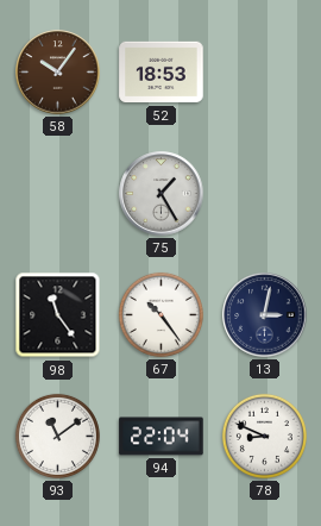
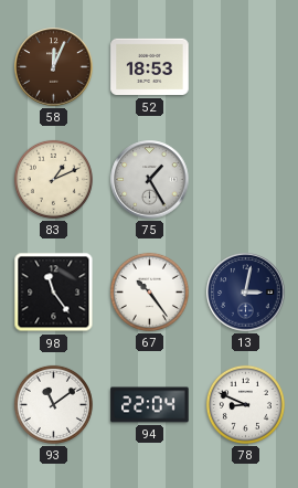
58: 10:06 -> 12:04
83: none -> 1:11
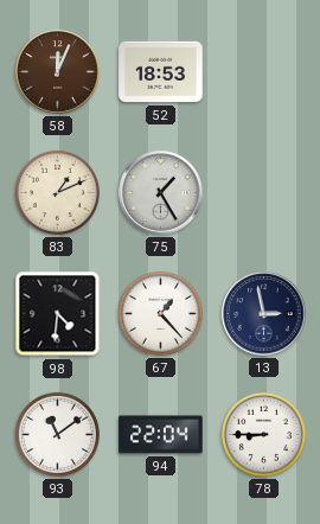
98: 11:24 -> 4:31
67: 10:24 -> 1:23
13: 3:02 -> 2:58
78: 8:49 -> 8:45
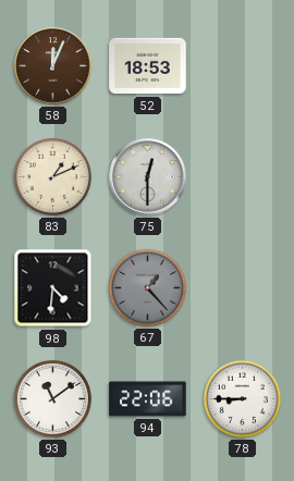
75: 1:25 -> 12:30
67 dial: white -> grey
13: 2:58 -> none
94: 22:04 -> 22:06
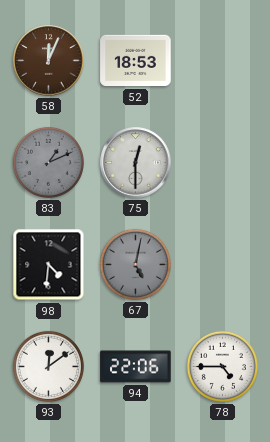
83 dial: cream -> grey
67: 1:23 -> 5:02
93: 11:09 -> 12:09
78: 8:45 -> 4:45
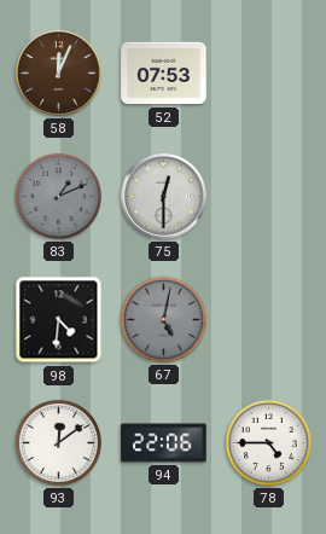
52: 18:53 -> 07:53
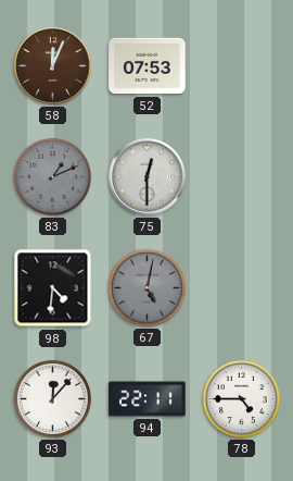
93: 12:09 -> 12:07
94: 22:06 -> 22:11
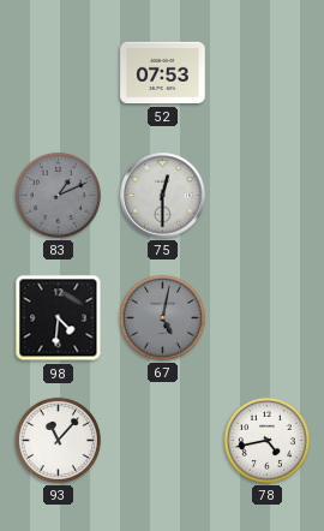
58: 12:04 -> none
93: 12:07 -> 11:07
94: 22:11 -> none
78: 4:45 -> 4:43
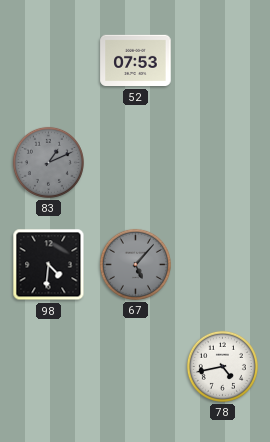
75: 12:30 -> none
67: 5:02 -> 5:07
93: 11:07 -> none
